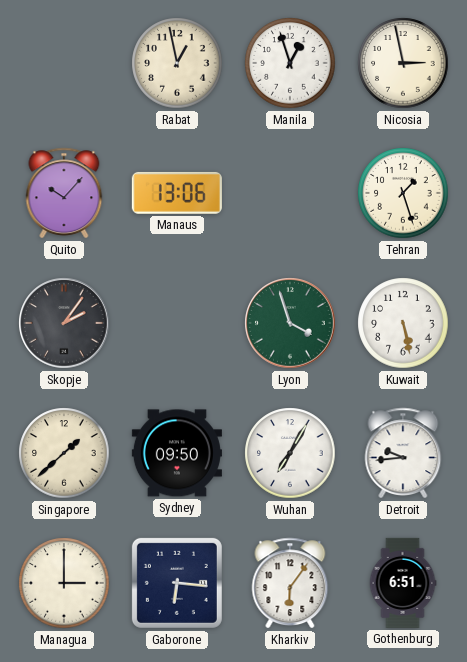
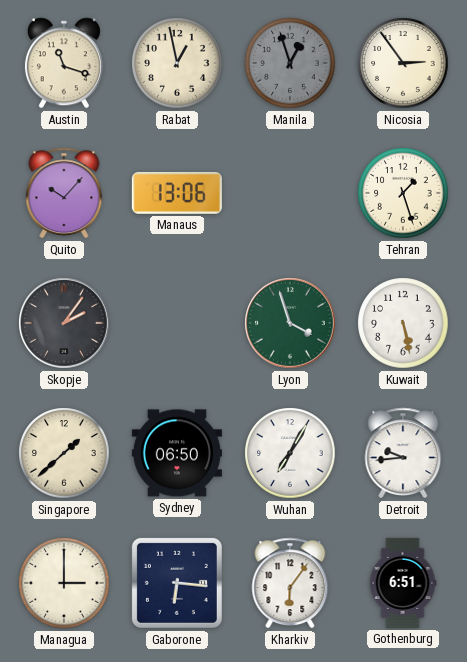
Austin: none -> 11:18
Manila dial: white -> grey
Nicosia: 2:58 -> 2:54
Sydney: 09:50 -> 06:50
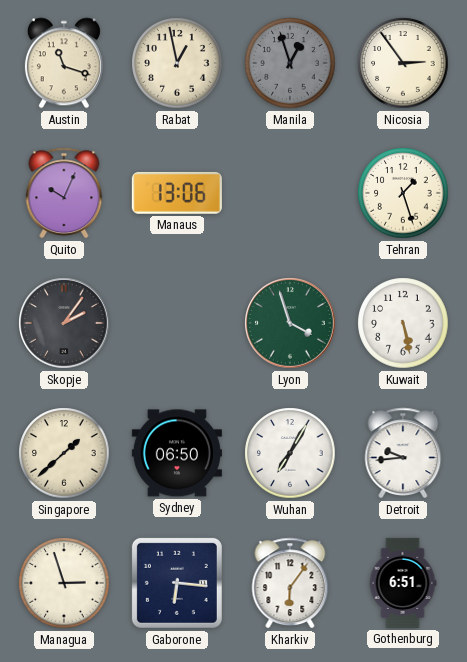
Quito: 10:07 -> 10:04
Managua: 3:00 -> 2:57
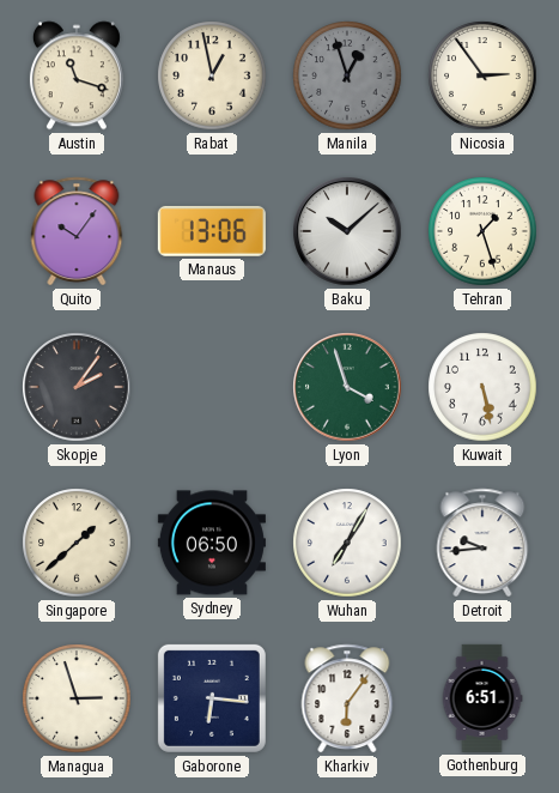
Quito: 10:04 -> 10:06
Baku: none -> 10:08
